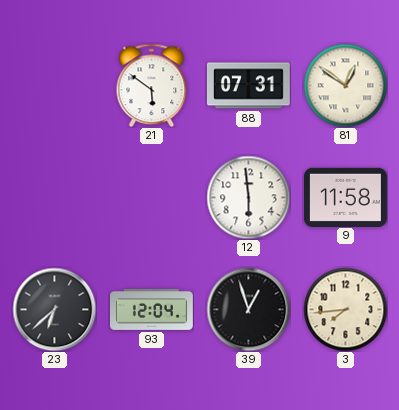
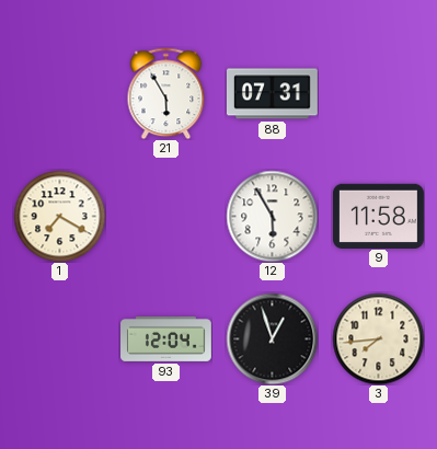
21: 5:51 -> 5:55
81: 12:51 -> none
1: none -> 7:20
12: 5:59 -> 5:55
23: 6:38 -> none
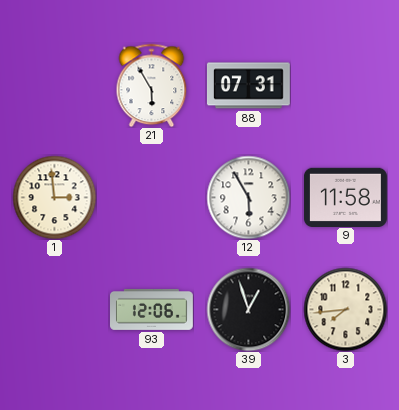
1: 7:20 -> 2:59
93: 12:04 -> 12:06
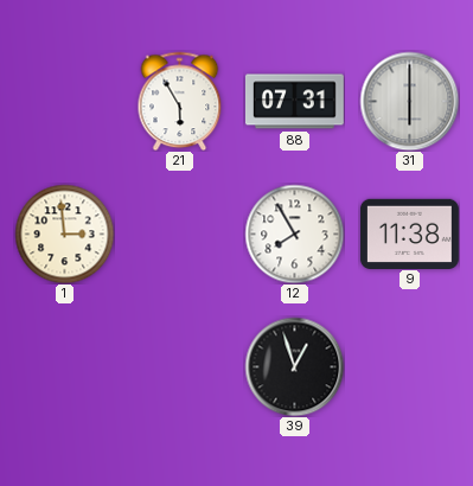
31: none -> 6:00
12: 5:55 -> 7:55
9: 11:58 -> 11:38
93: 12:06 -> none
3: 7:44 -> none
